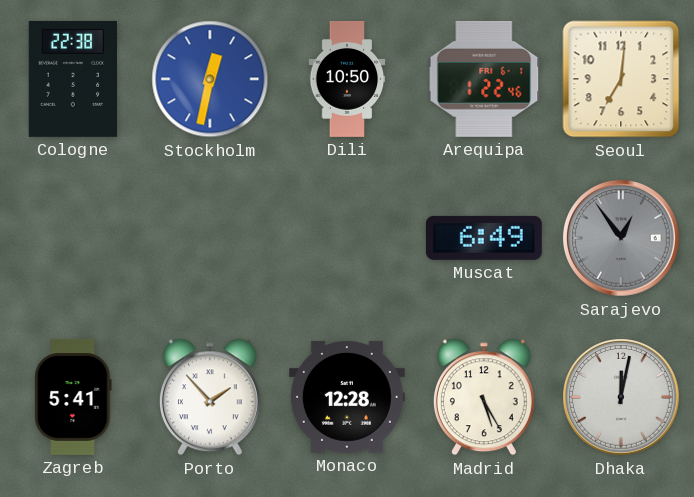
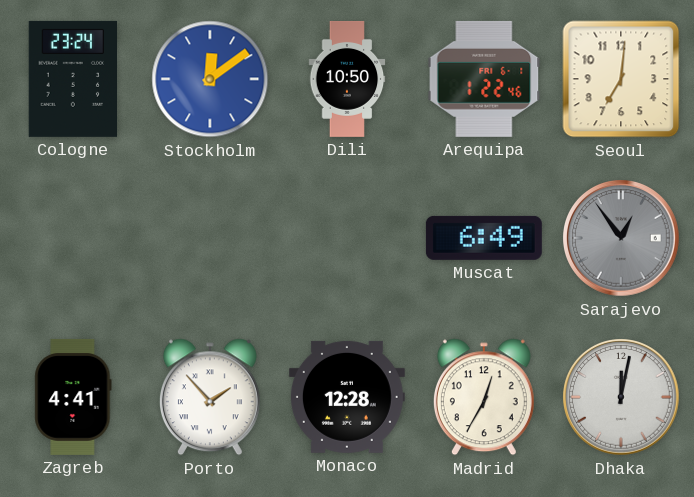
Cologne: 22:38 -> 23:24
Stockholm: 12:32 -> 12:09
Zagreb: 5:41 -> 4:41
Madrid: 5:25 -> 12:35
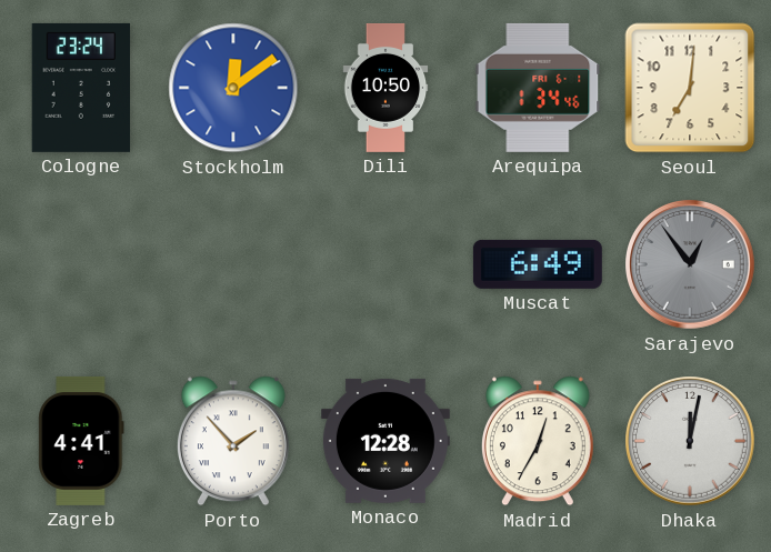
Arequipa: 1:22 -> 1:34
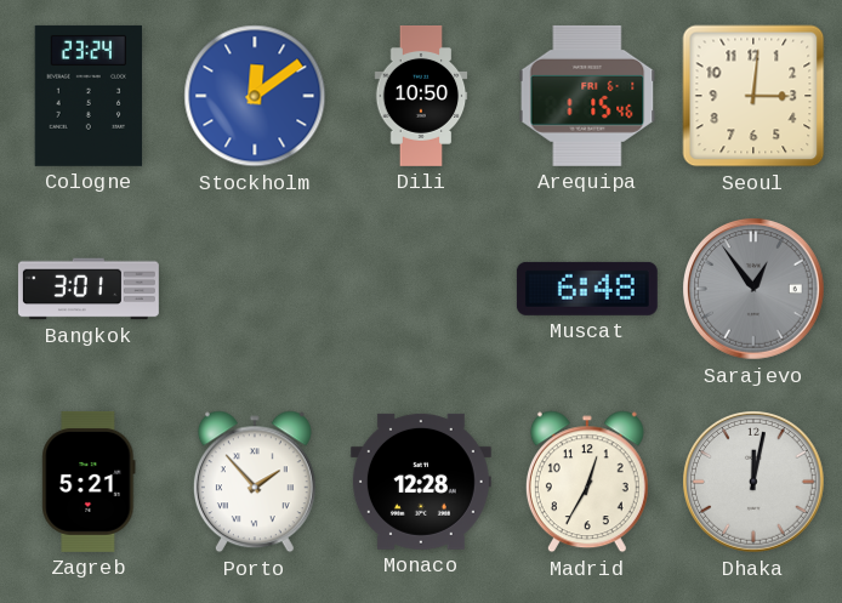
Arequipa: 1:34 -> 1:15
Seoul: 7:01 -> 3:01
Bangkok: none -> 3:01
Muscat: 6:49 -> 6:48
Zagreb: 4:41 -> 5:21
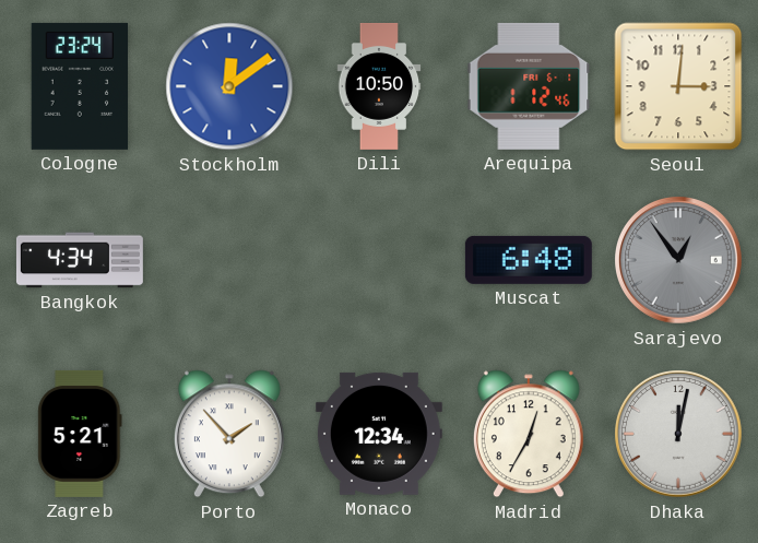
Arequipa: 1:15 -> 1:12
Bangkok: 3:01 -> 4:34
Monaco: 12:28 -> 12:34
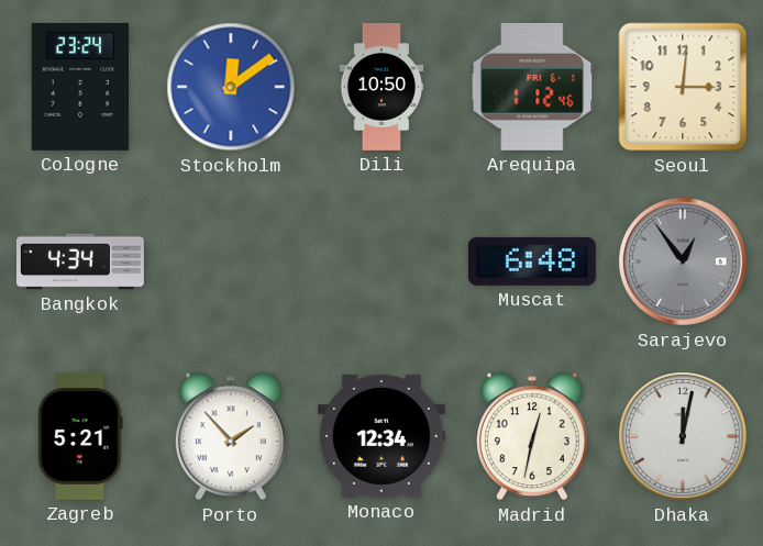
Madrid: 12:35 -> 12:32
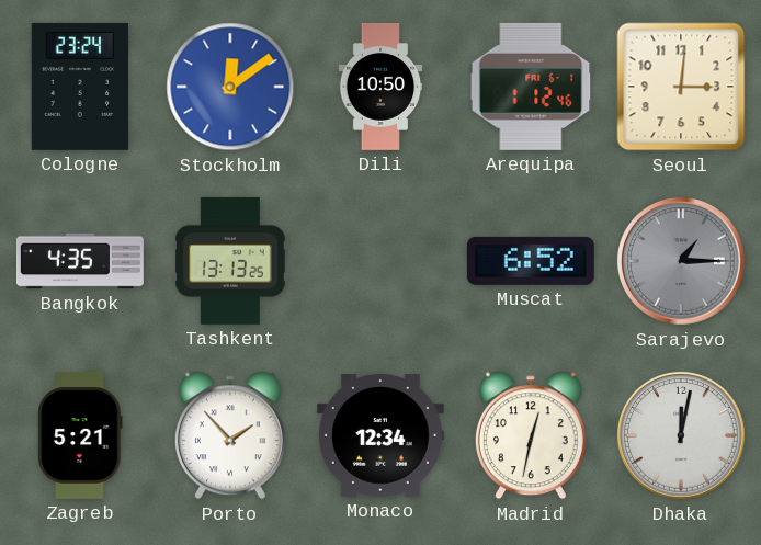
Bangkok: 4:34 -> 4:35
Tashkent: none -> 13:13
Muscat: 6:48 -> 6:52
Sarajevo: 12:54 -> 1:15
